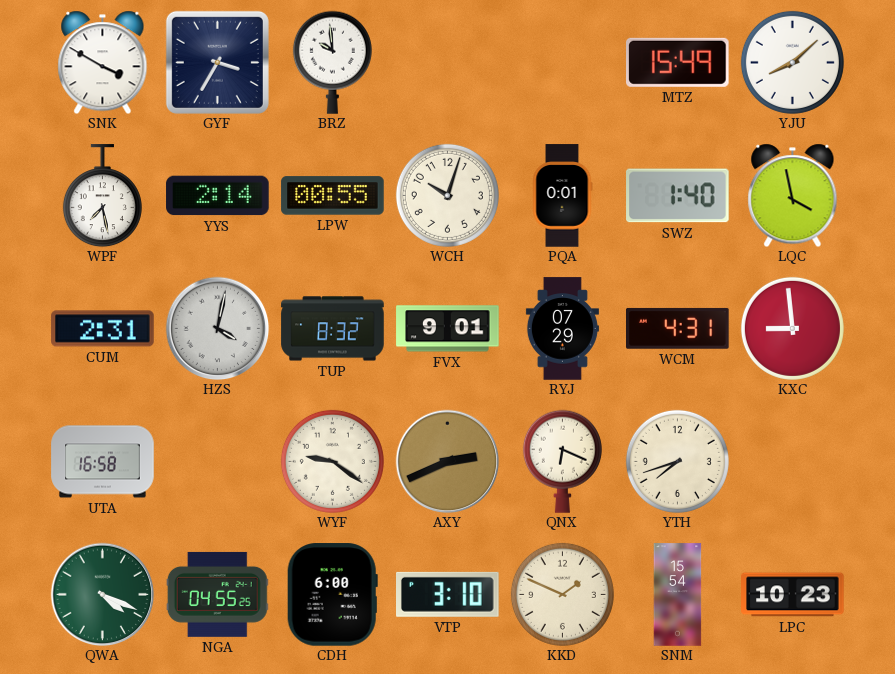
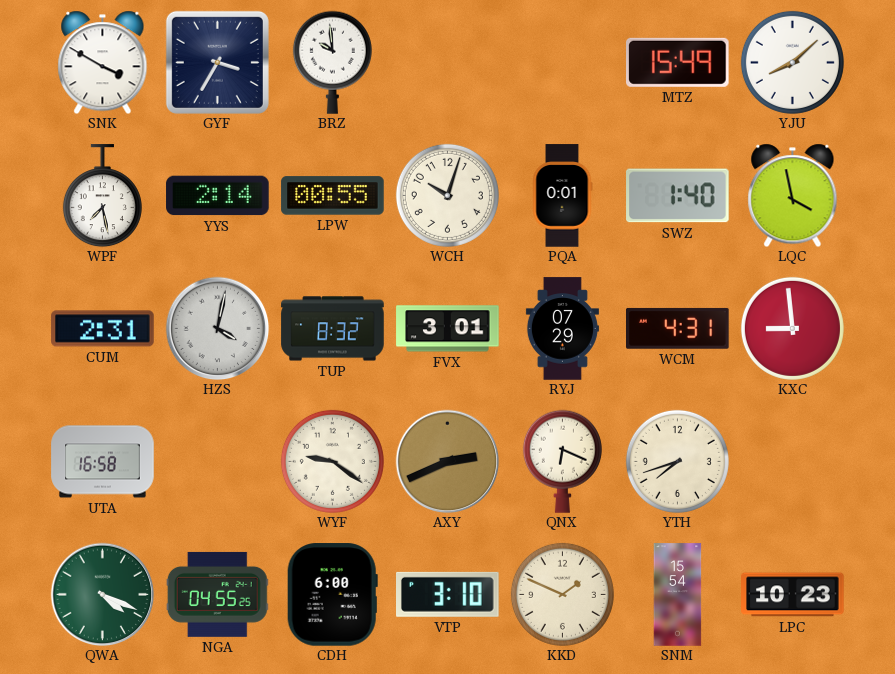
FVX: 9:01 -> 3:01
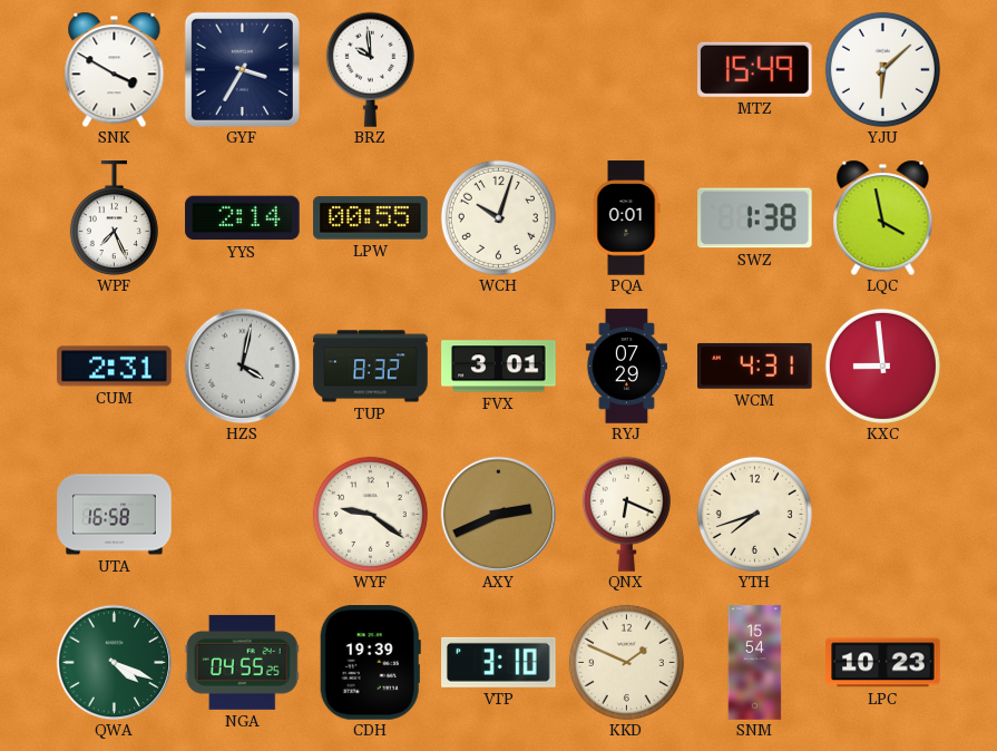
YJU: 8:08 -> 6:08
WPF: 7:28 -> 7:26
SWZ: 1:40 -> 1:38
CDH: 6:00 -> 19:39
